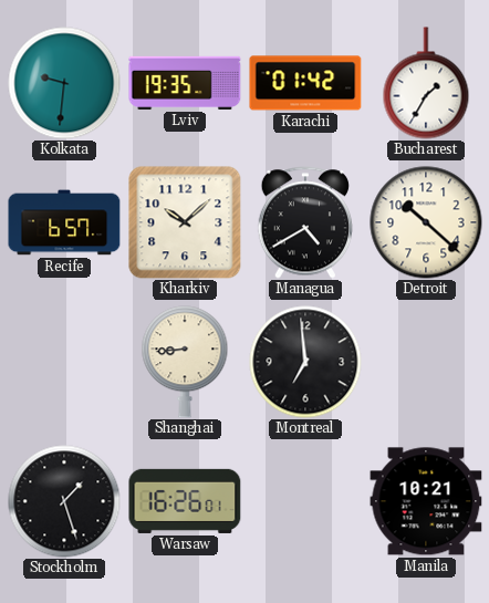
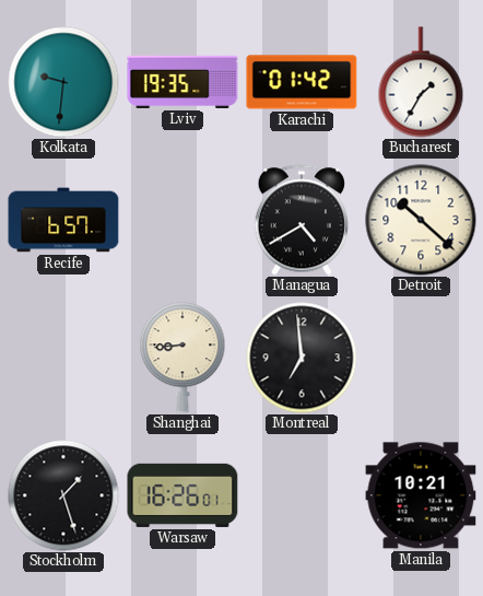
Kharkiv: 10:08 -> none
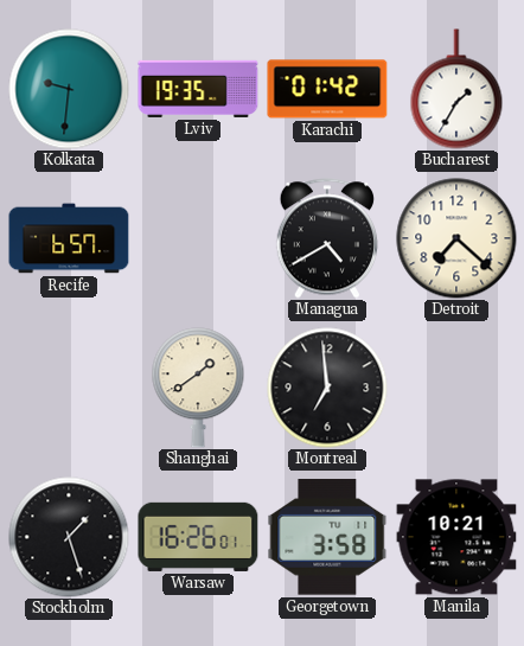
Detroit: 10:22 -> 7:22
Shanghai: 8:44 -> 1:39
Georgetown: none -> 3:58
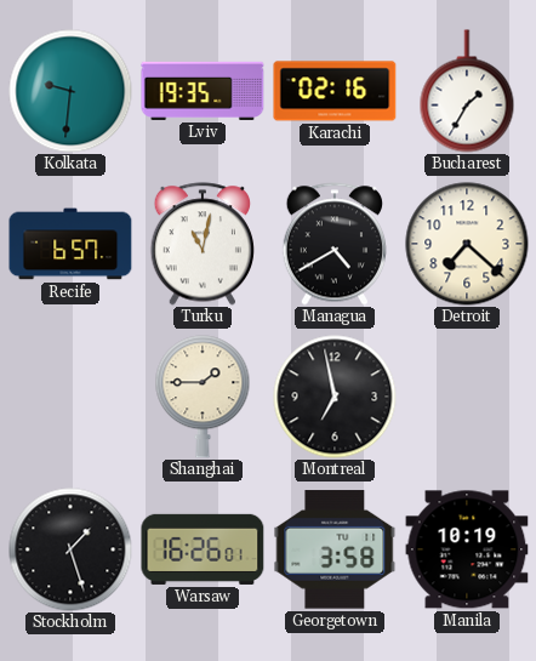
Karachi: 01:42 -> 02:16
Turku: none -> 11:02
Shanghai: 1:39 -> 1:45
Montreal: 6:59 -> 6:58
Manila: 10:21 -> 10:19
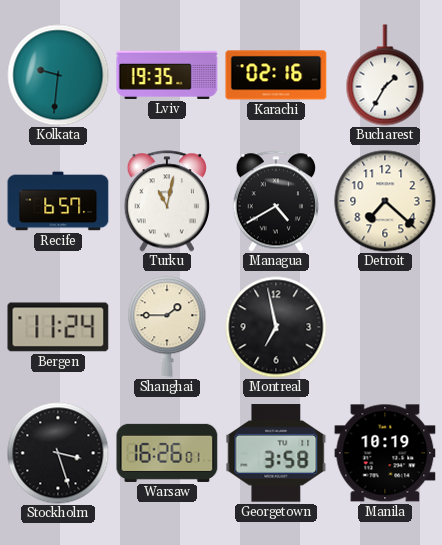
Bergen: none -> 11:24
Stockholm: 1:27 -> 3:27
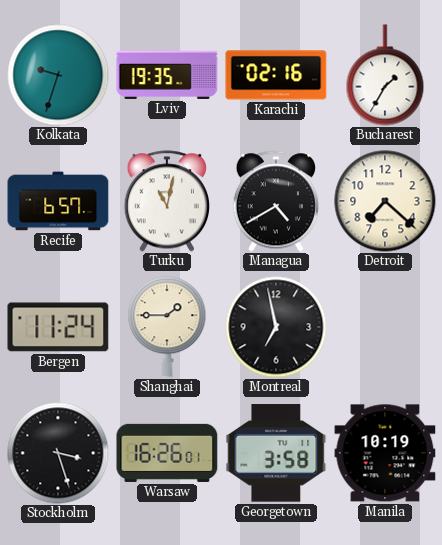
Kolkata: 9:31 -> 9:33
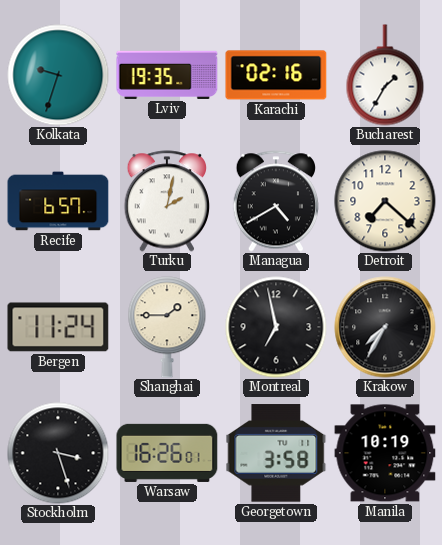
Turku: 11:02 -> 2:02
Krakow: none -> 7:35
